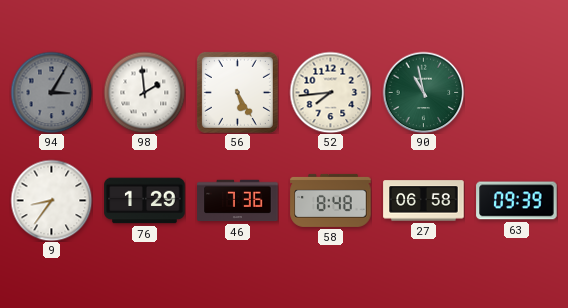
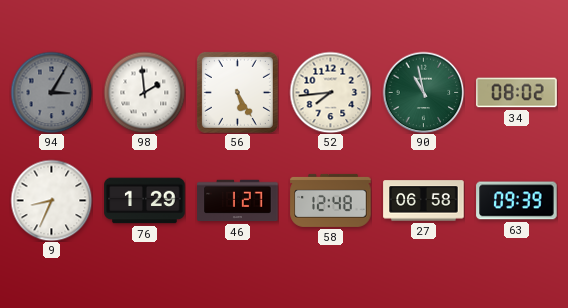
34: none -> 08:02
9: 8:36 -> 8:34
46: 7:36 -> 1:27
58: 8:48 -> 12:48
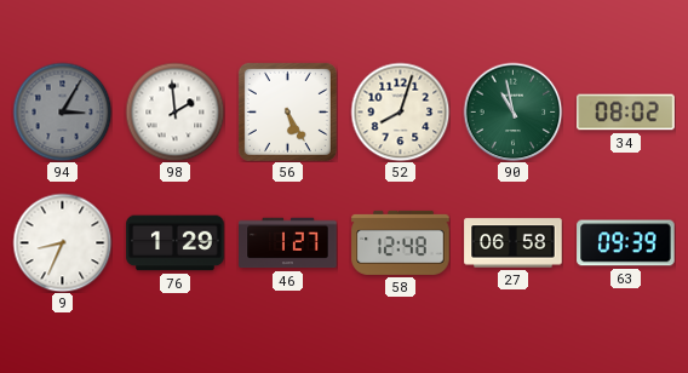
52: 7:44 -> 8:03
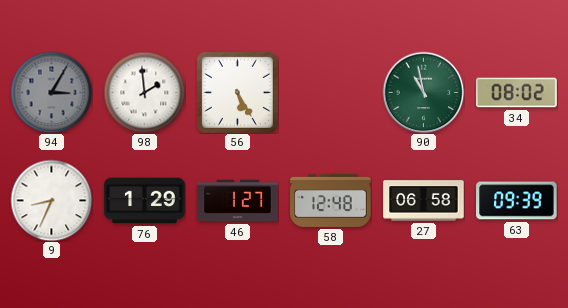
52: 8:03 -> none
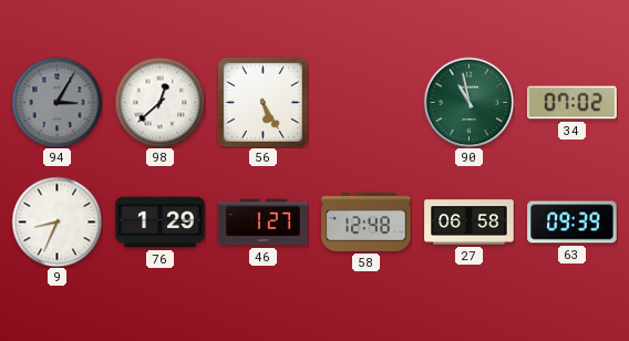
98: 1:59 -> 12:38
34: 08:02 -> 07:02
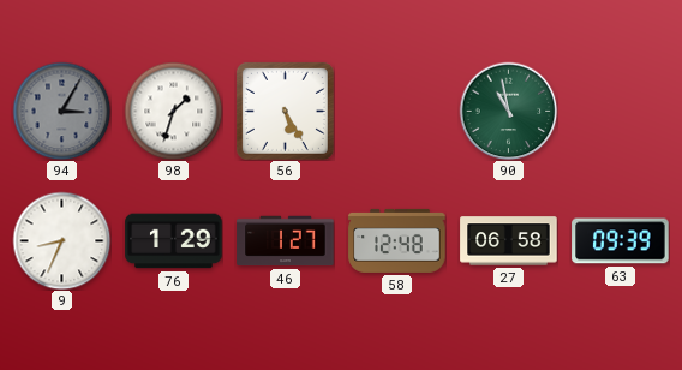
98: 12:38 -> 1:33
34: 07:02 -> none
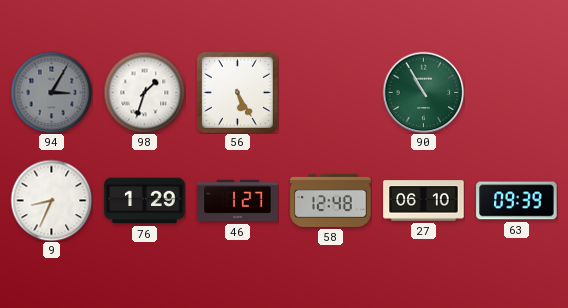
90: 10:58 -> 10:55
27: 06:58 -> 06:10
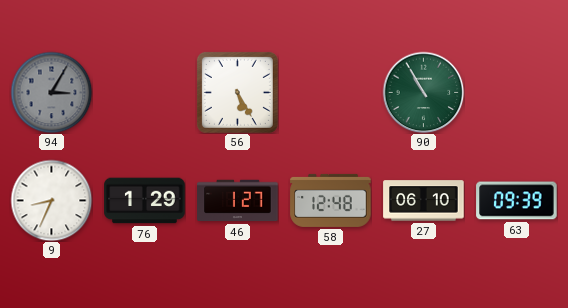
98: 1:33 -> none
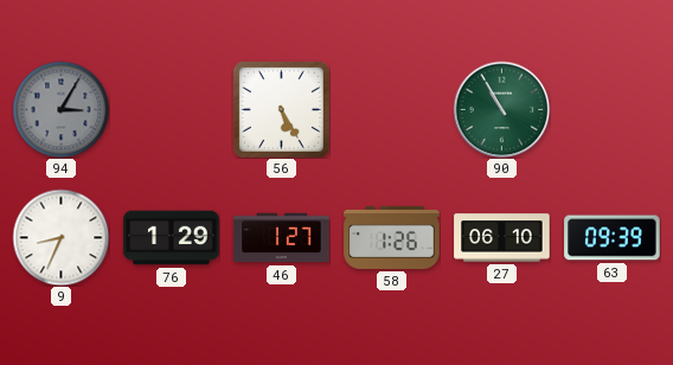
58: 12:48 -> 1:26
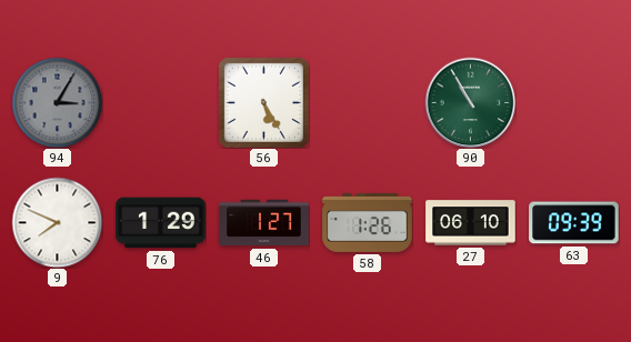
9: 8:34 -> 7:49
